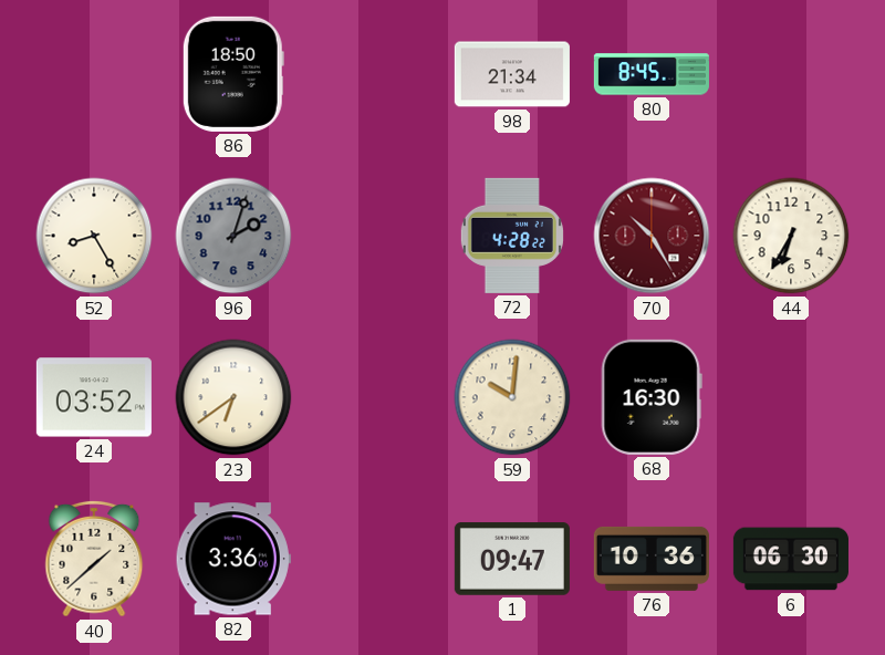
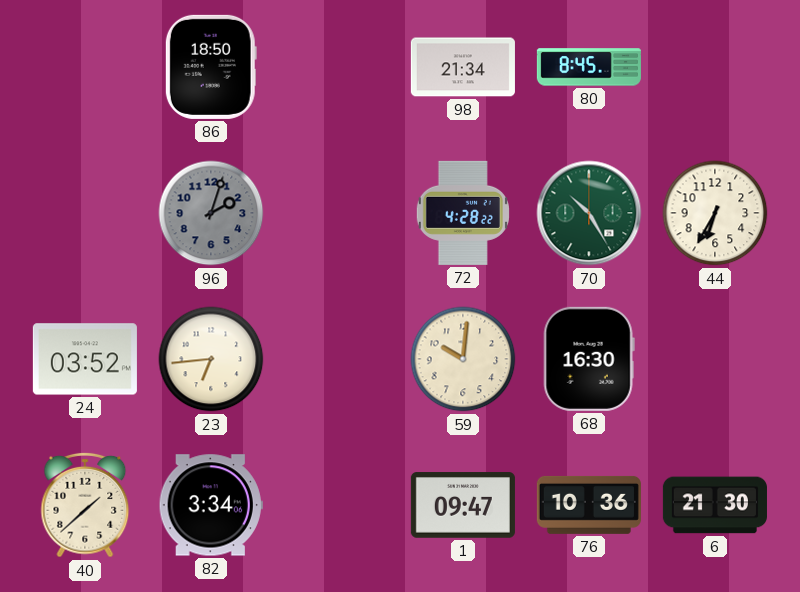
52: 8:25 -> none
70 dial: burgundy -> green
23: 6:39 -> 6:44
82: 3:36 -> 3:34
6: 06:30 -> 21:30
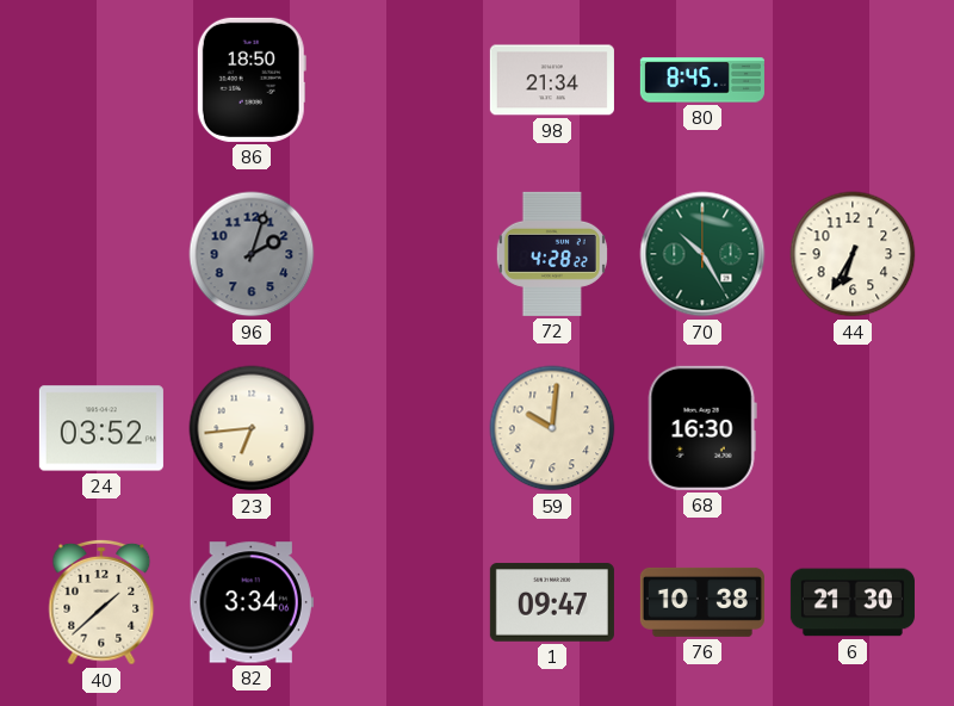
76: 10:36 -> 10:38
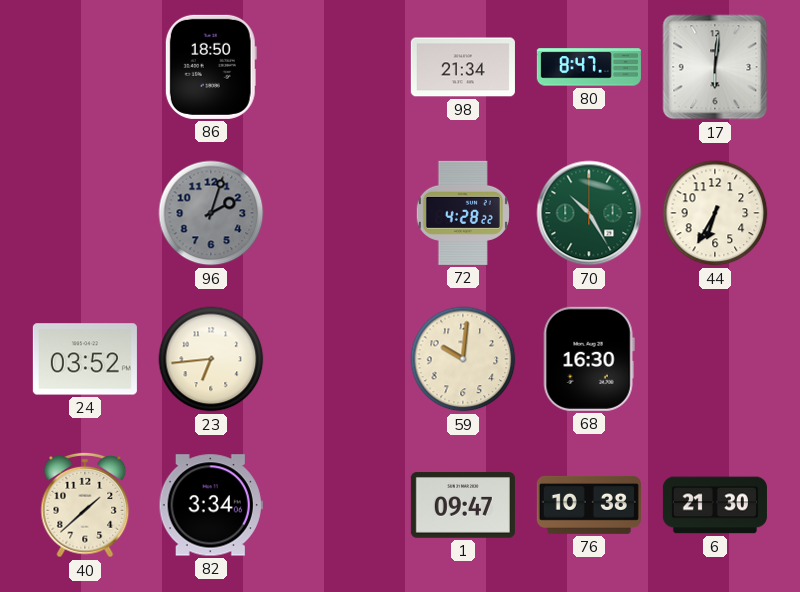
80: 8:45 -> 8:47
17: none -> 6:01
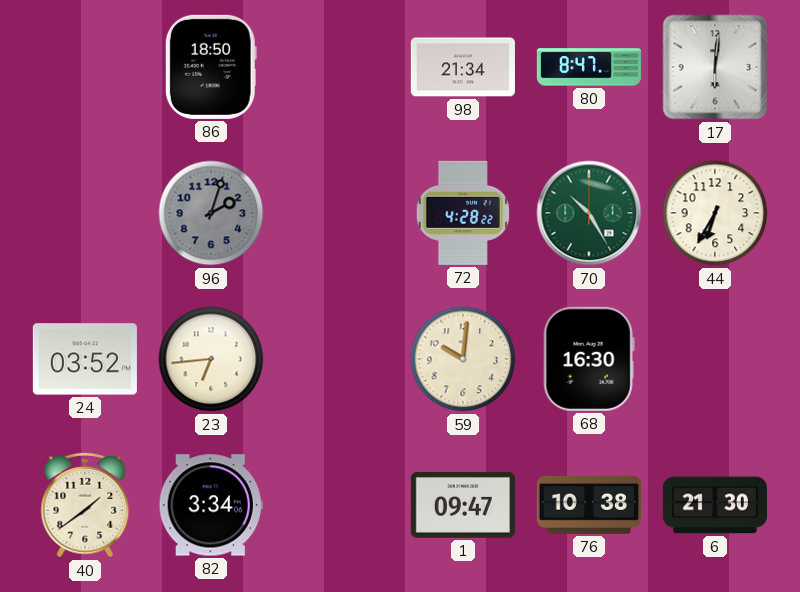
40: 1:38 -> 1:39
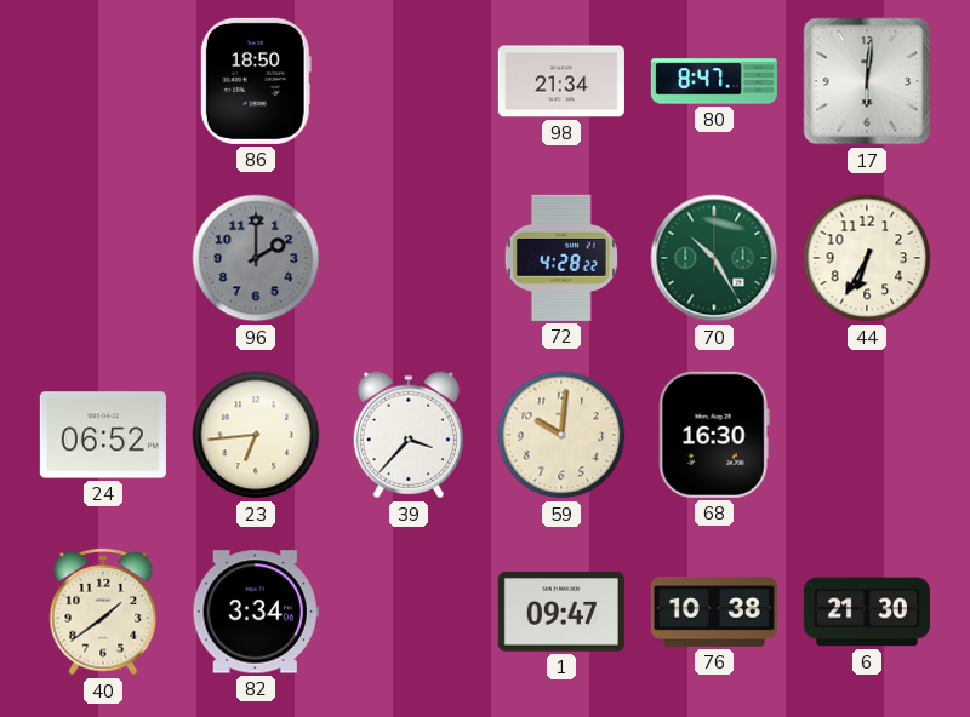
96: 2:03 -> 2:00
24: 03:52 -> 06:52
39: none -> 3:37
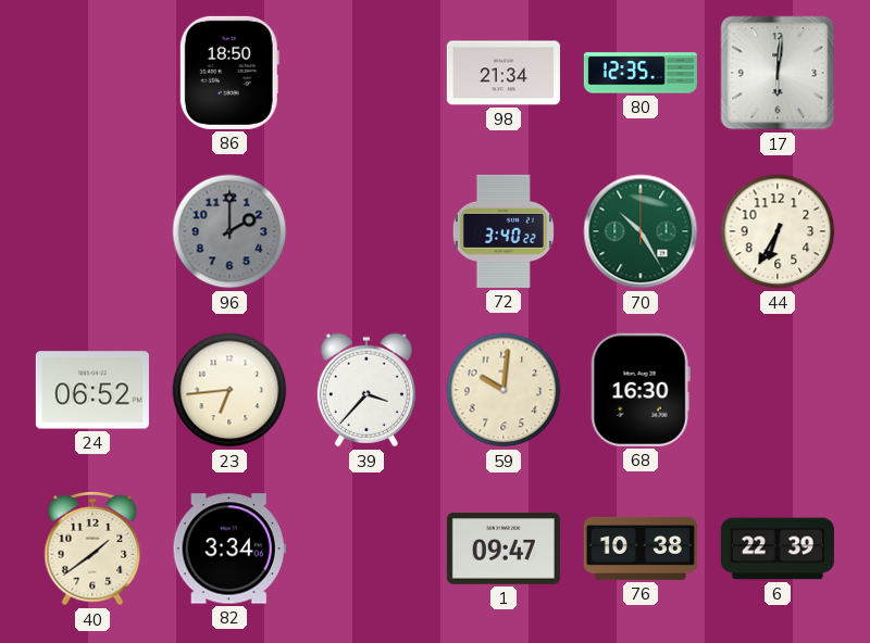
80: 8:47 -> 12:35
72: 4:28 -> 3:40
6: 21:30 -> 22:39
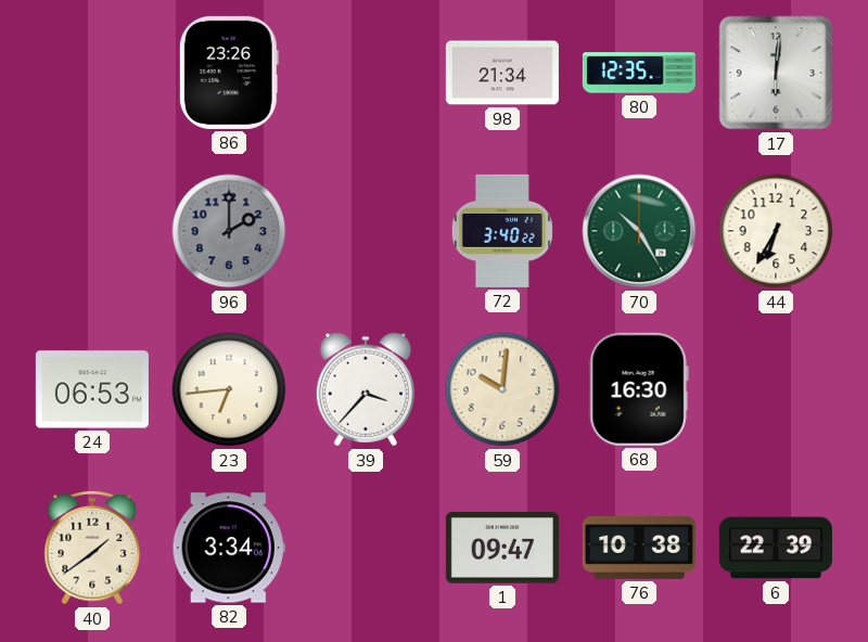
86: 18:50 -> 23:26
24: 06:52 -> 06:53
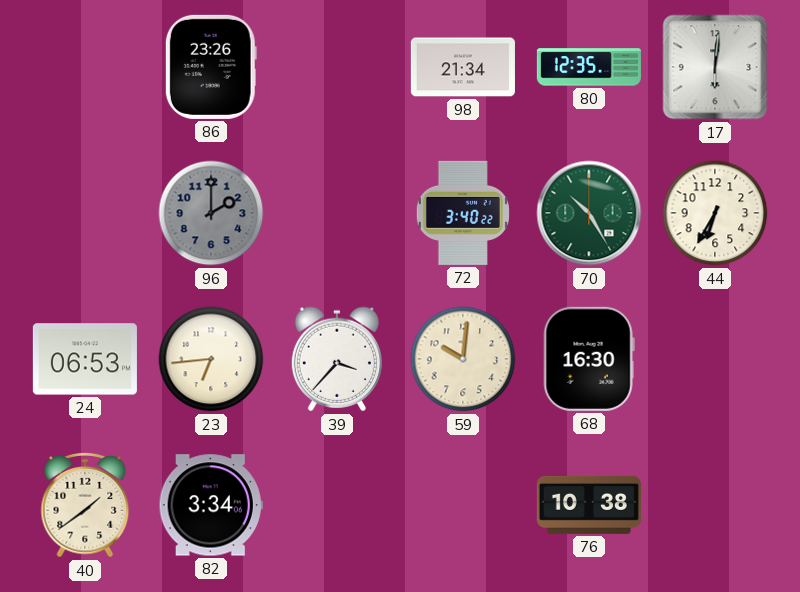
1: 09:47 -> none
6: 22:39 -> none
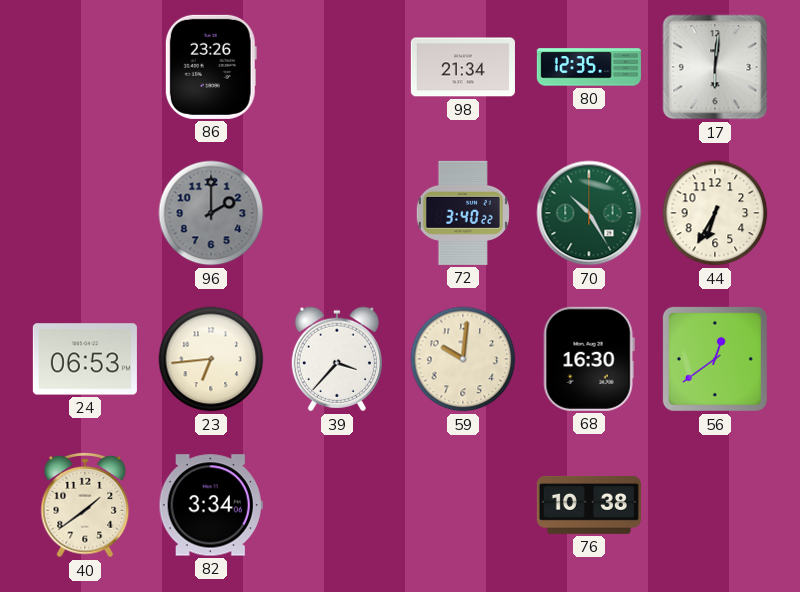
56: none -> 12:39
